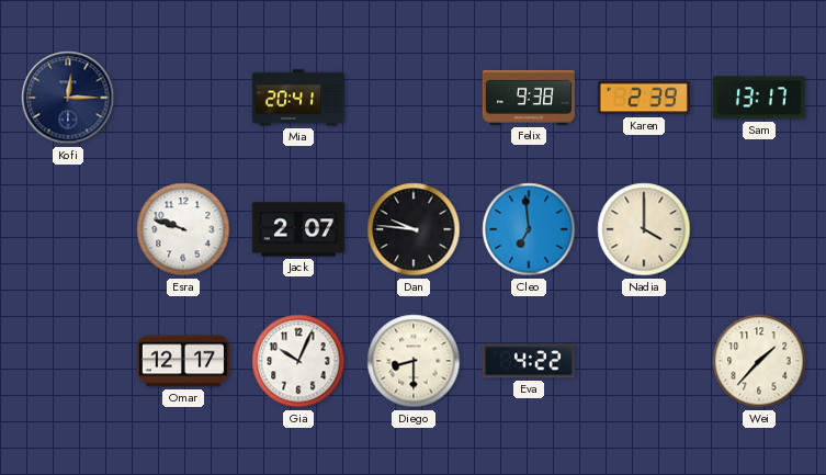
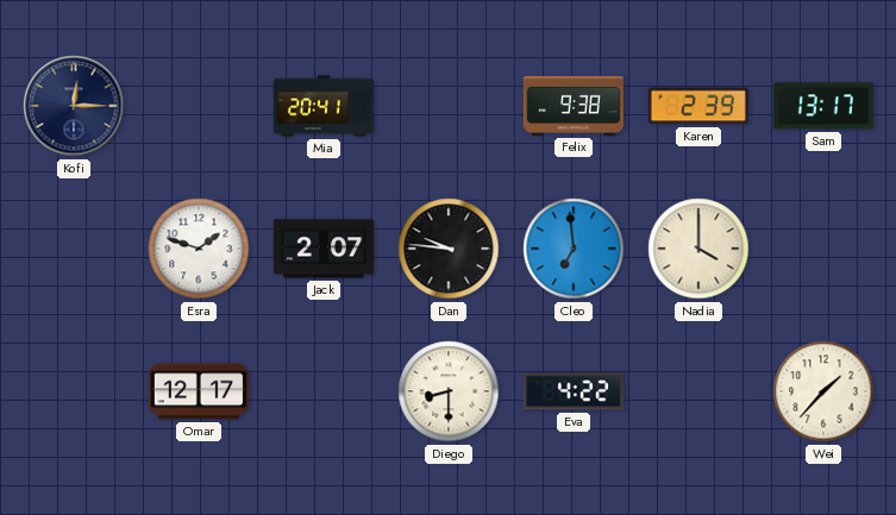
Esra: 9:48 -> 1:48
Gia: 10:04 -> none
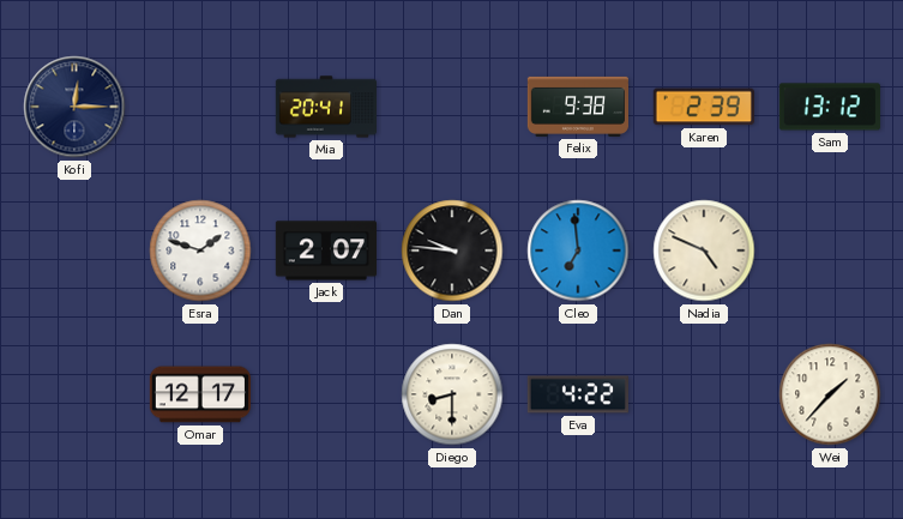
Sam: 13:17 -> 13:12
Nadia: 4:00 -> 4:49
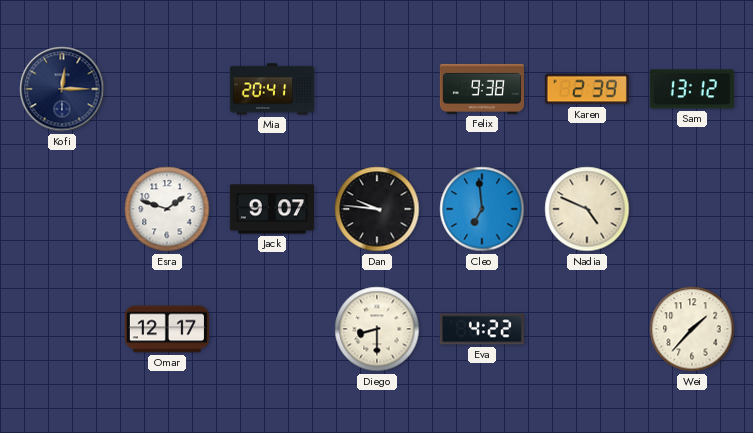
Jack: 2:07 -> 9:07
